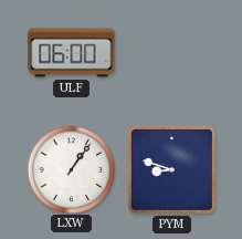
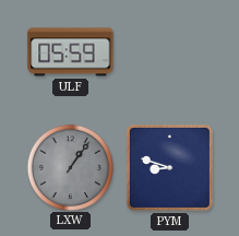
ULF: 06:00 -> 05:59
LXW dial: white -> grey
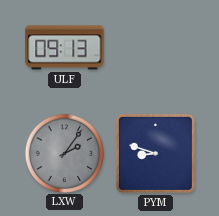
ULF: 05:59 -> 09:13
LXW: 1:06 -> 2:06
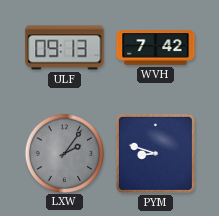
WVH: none -> 7:42
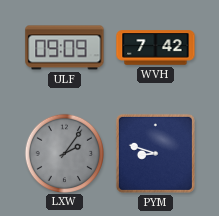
ULF: 09:13 -> 09:09
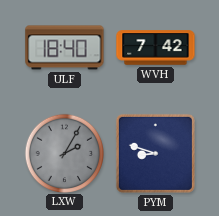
ULF: 09:09 -> 18:40
LXW: 2:06 -> 2:05
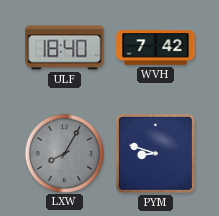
LXW: 2:05 -> 8:05
